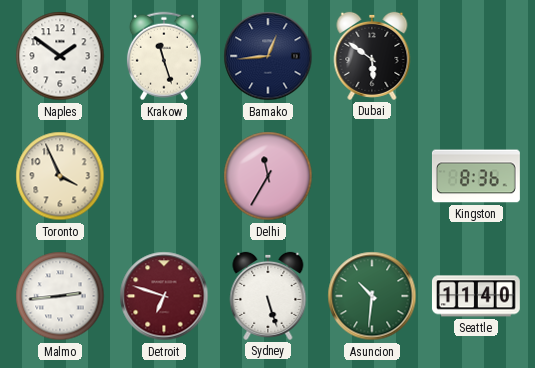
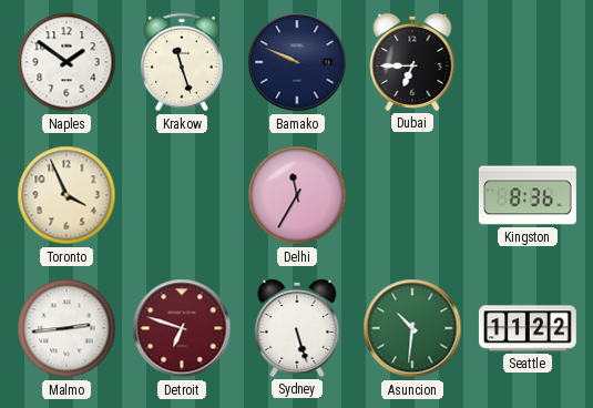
Bamako: 12:44 -> 9:49
Dubai: 5:51 -> 6:45
Seattle: 11:40 -> 11:22
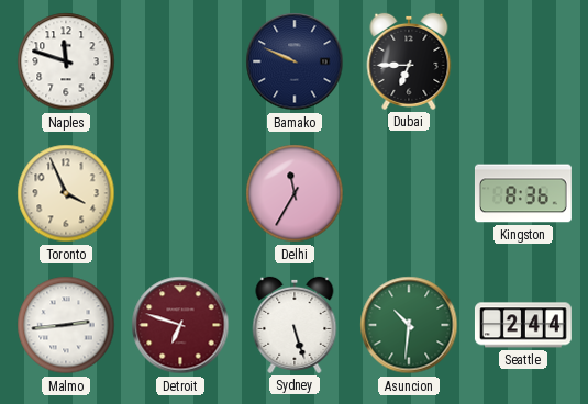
Naples: 1:51 -> 11:48
Krakow: 11:27 -> none
Seattle: 11:22 -> 2:44
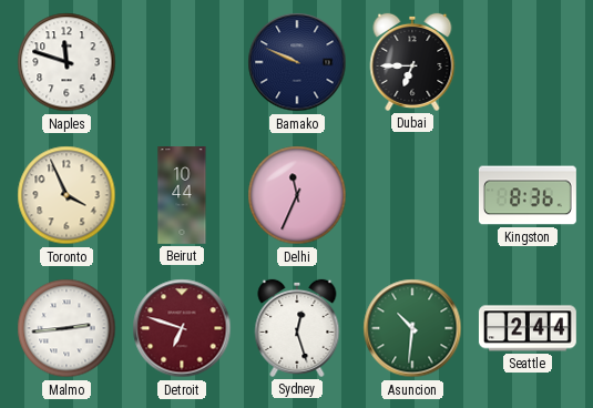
Beirut: none -> 10:44
Delhi: 11:35 -> 11:34
Sydney: 5:27 -> 12:27
